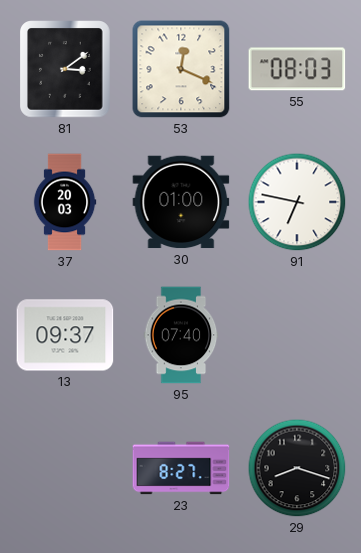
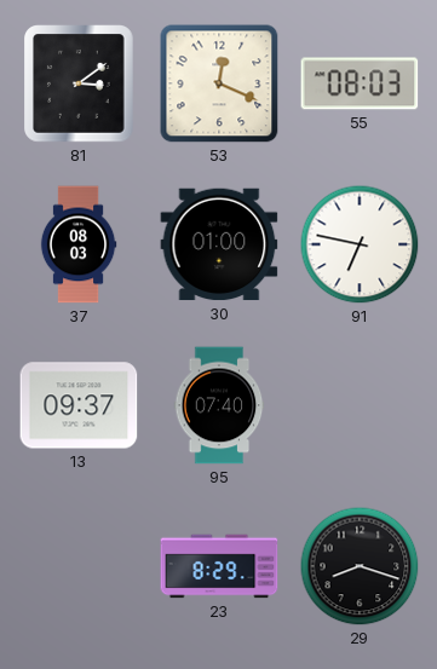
37: 20:03 -> 08:03
23: 8:27 -> 8:29
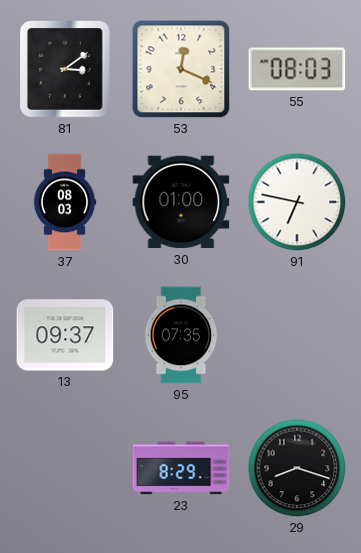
95: 07:40 -> 07:35
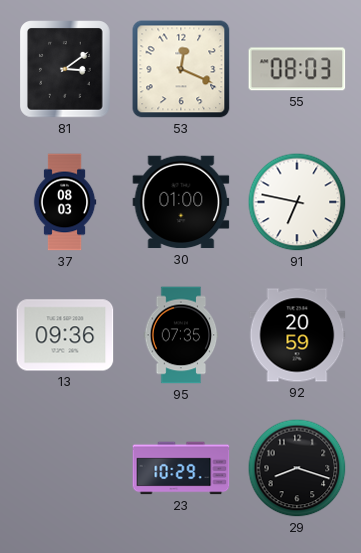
13: 09:37 -> 09:36
92: none -> 20:59
23: 8:29 -> 10:29
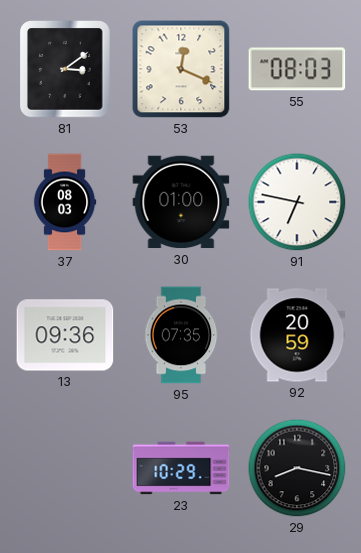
29: 8:18 -> 8:17
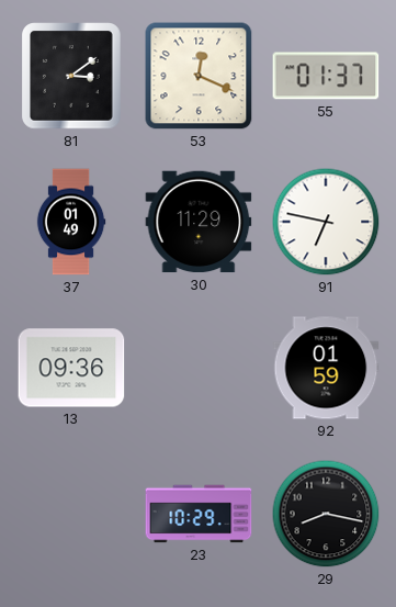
55: 08:03 -> 01:37
37: 08:03 -> 01:49
30: 01:00 -> 11:29
95: 07:35 -> none
92: 20:59 -> 01:59
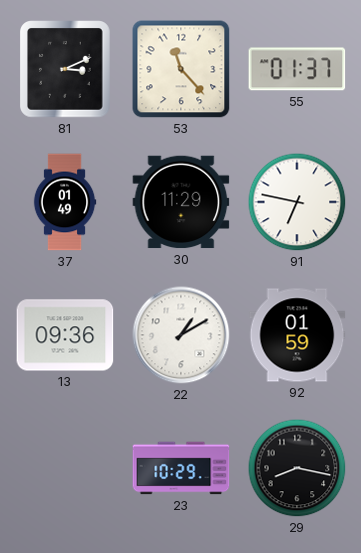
81: 3:09 -> 3:11
53: 12:19 -> 11:23
22: none -> 1:10
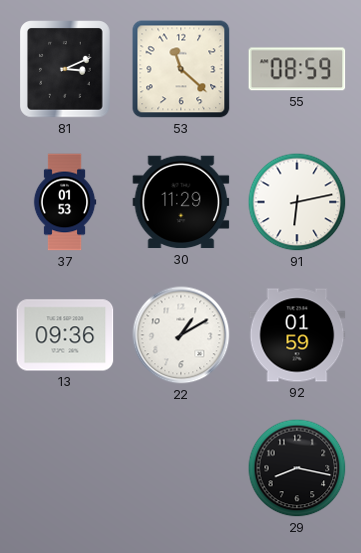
53: 11:23 -> 11:22
55: 01:37 -> 08:59
37: 01:49 -> 01:53
91: 6:47 -> 6:13
23: 10:29 -> none
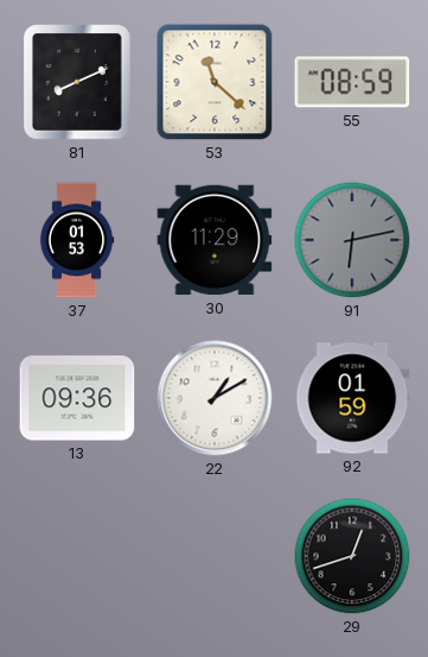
81: 3:11 -> 8:11
91 dial: white -> grey
29: 8:17 -> 12:42
